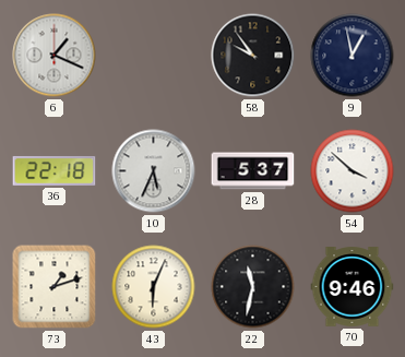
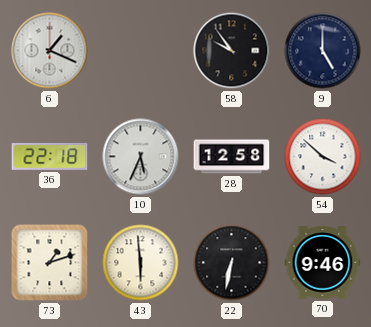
9: 12:58 -> 5:00
28: 5:37 -> 12:58
43: 6:04 -> 5:59
22: 11:32 -> 6:32
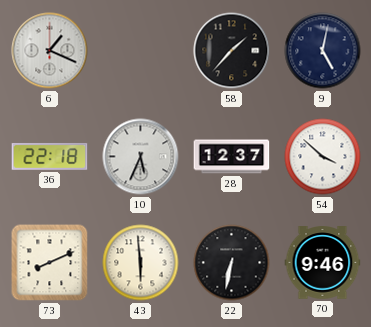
58: 9:54 -> 1:37
9: 5:00 -> 5:02
28: 12:58 -> 12:37
73: 1:12 -> 8:11
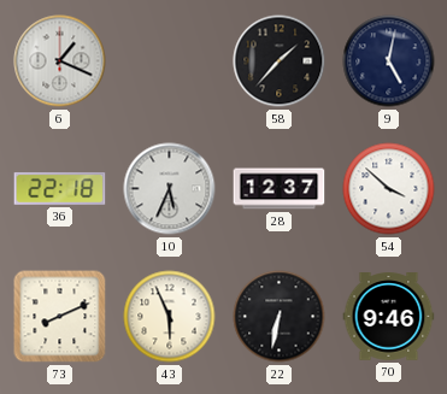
43: 5:59 -> 5:56
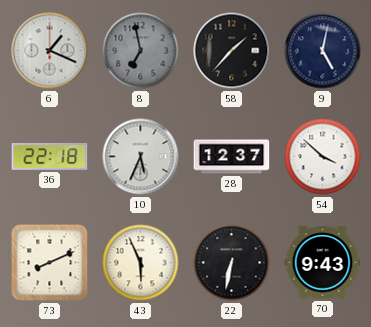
8: none -> 6:58
70: 9:46 -> 9:43
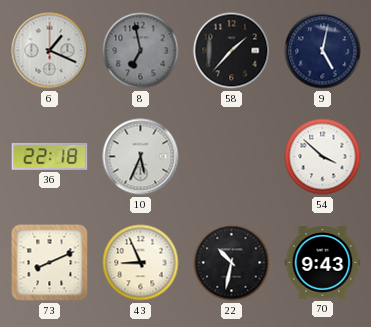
28: 12:37 -> none
43: 5:56 -> 8:56
22: 6:32 -> 10:32
